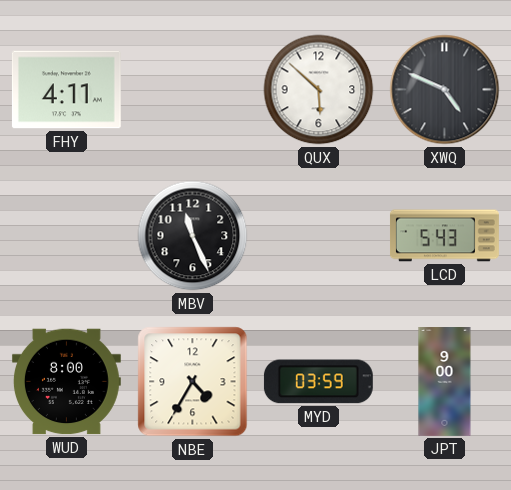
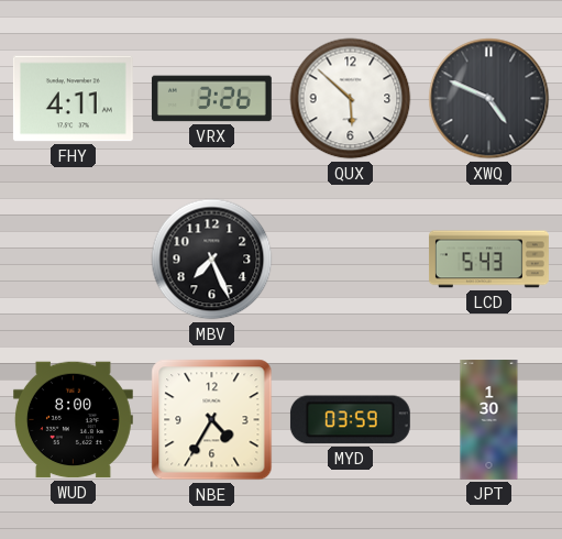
VRX: none -> 3:26
MBV: 11:26 -> 7:26
JPT: 9:00 -> 1:30
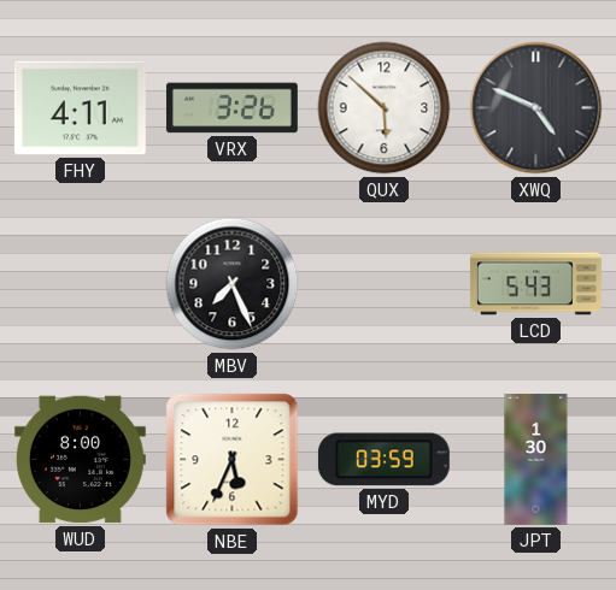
NBE: 4:35 -> 5:34
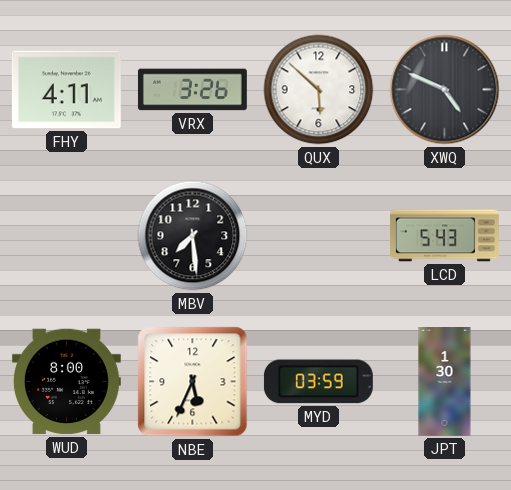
MBV: 7:26 -> 7:29
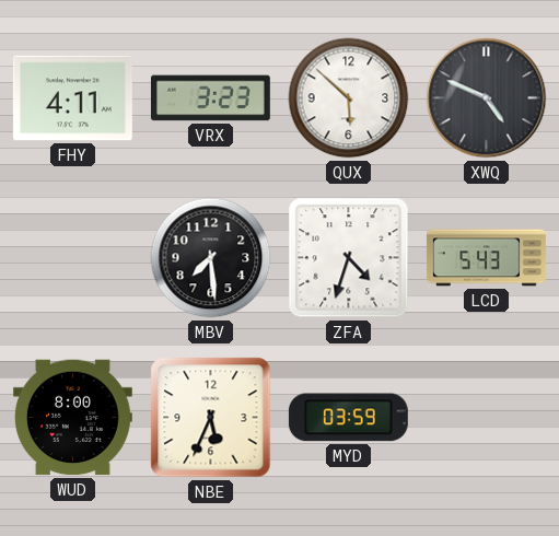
VRX: 3:26 -> 3:23
ZFA: none -> 4:33
JPT: 1:30 -> none
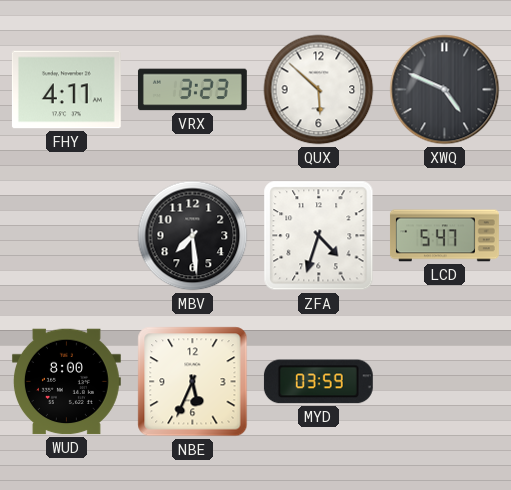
LCD: 5:43 -> 5:47
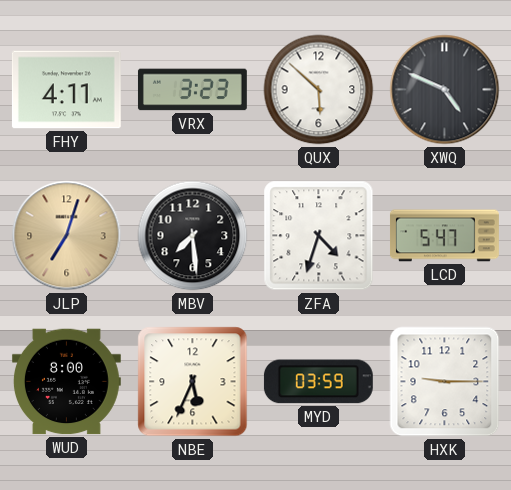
JLP: none -> 7:03
HXK: none -> 9:15
